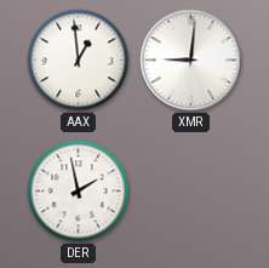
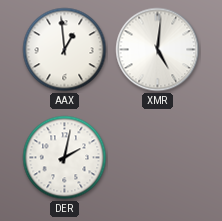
XMR: 9:01 -> 5:01
DER: 1:58 -> 2:02
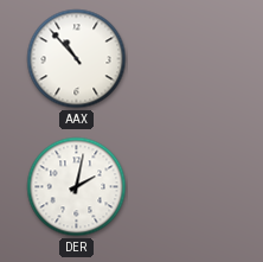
AAX: 12:59 -> 10:53
XMR: 5:01 -> none
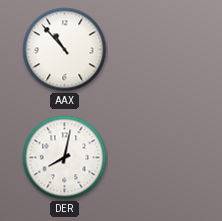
DER: 2:02 -> 8:02
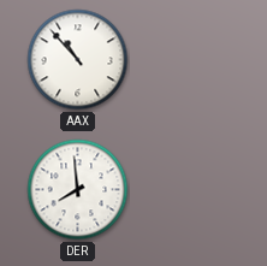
DER: 8:02 -> 7:59
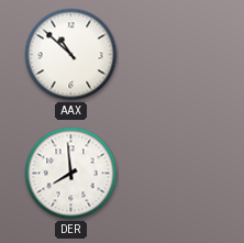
AAX: 10:53 -> 10:52
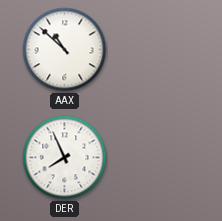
DER: 7:59 -> 7:56
